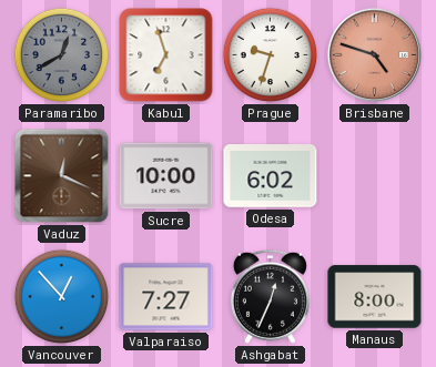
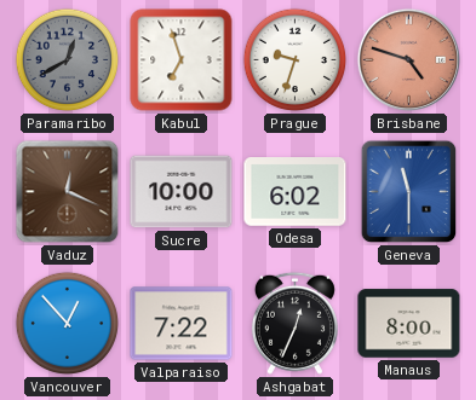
Geneva: none -> 11:30
Valparaiso: 7:27 -> 7:22
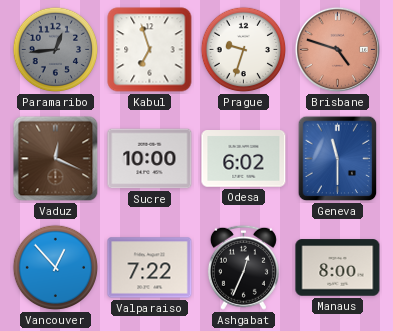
Paramaribo: 12:40 -> 12:44
